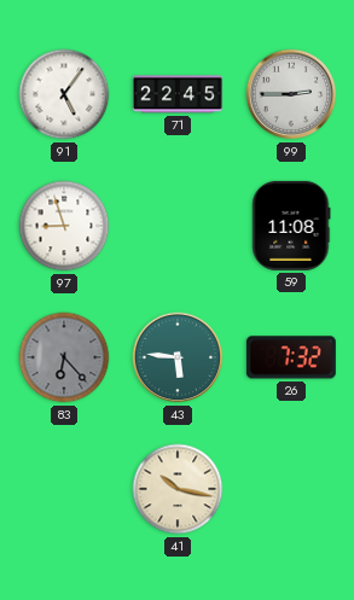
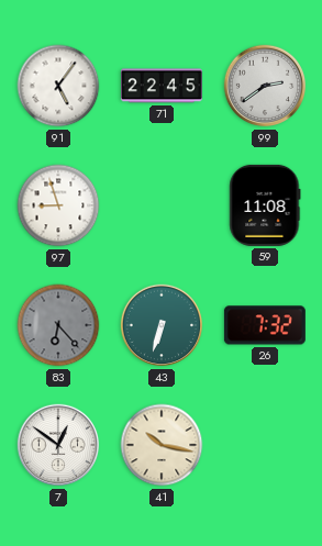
99: 2:45 -> 2:39
43: 5:46 -> 6:33
7: none -> 12:51
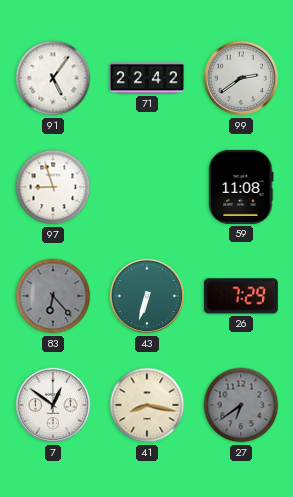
71: 22:45 -> 22:42
26: 7:32 -> 7:29
41: 10:17 -> 8:17
27: none -> 6:39
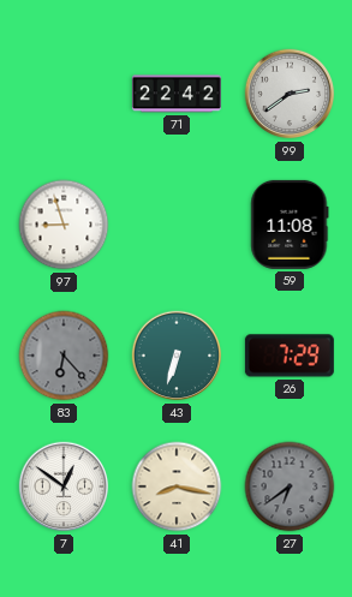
91: 5:06 -> none
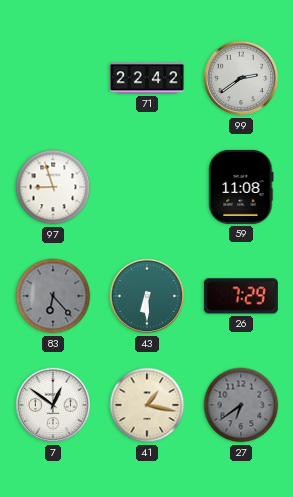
43: 6:33 -> 6:30
41: 8:17 -> 1:17
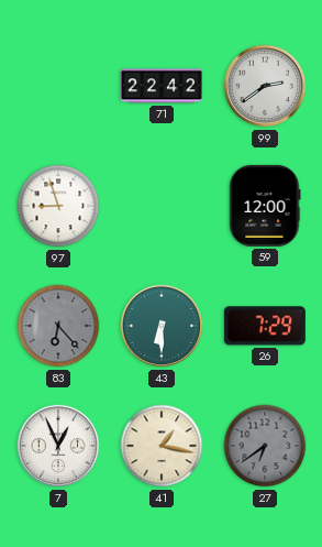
59: 11:08 -> 12:00
7: 12:51 -> 12:56
